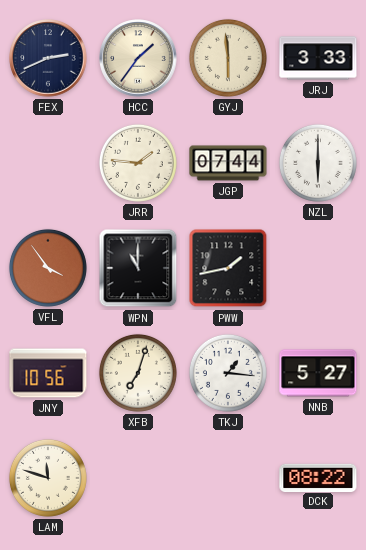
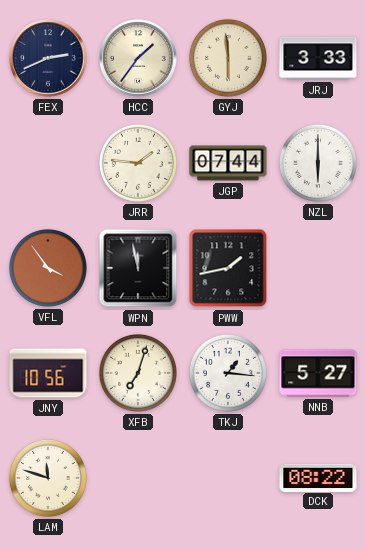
WPN: 11:00 -> 11:58
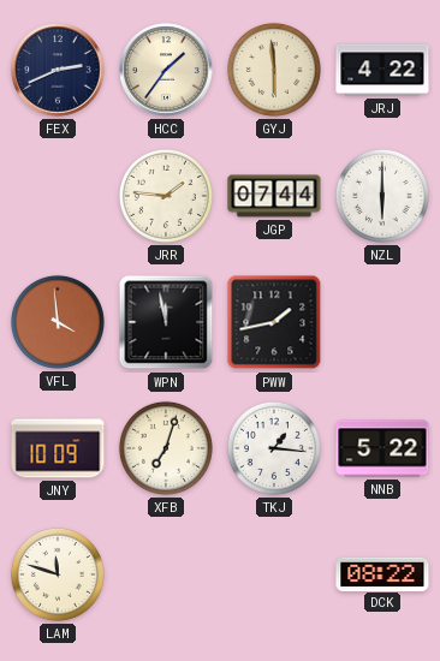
JRJ: 3:33 -> 4:22
VFL: 3:54 -> 3:59
JNY: 10:56 -> 10:09
NNB: 5:27 -> 5:22
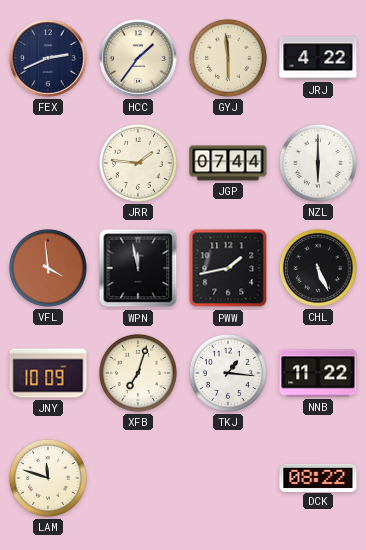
CHL: none -> 5:26
NNB: 5:22 -> 11:22
